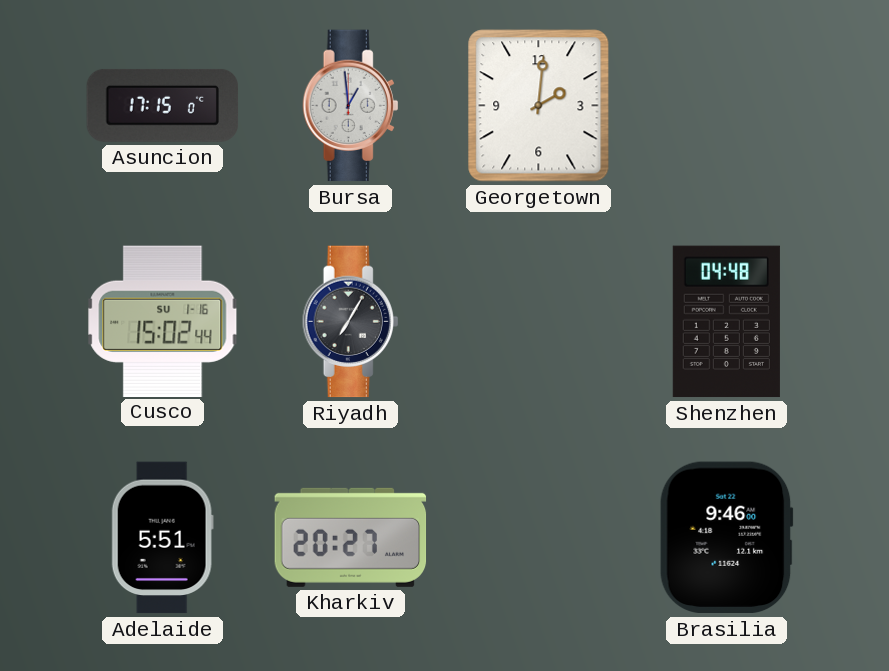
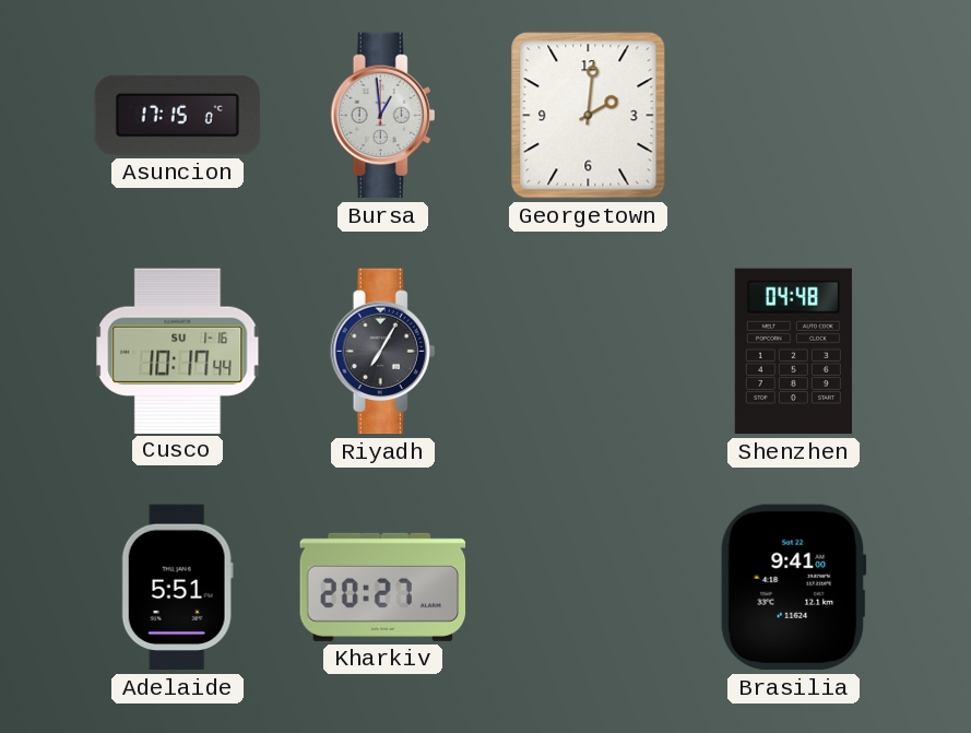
Cusco: 15:02 -> 10:17
Brasilia: 9:46 -> 9:41
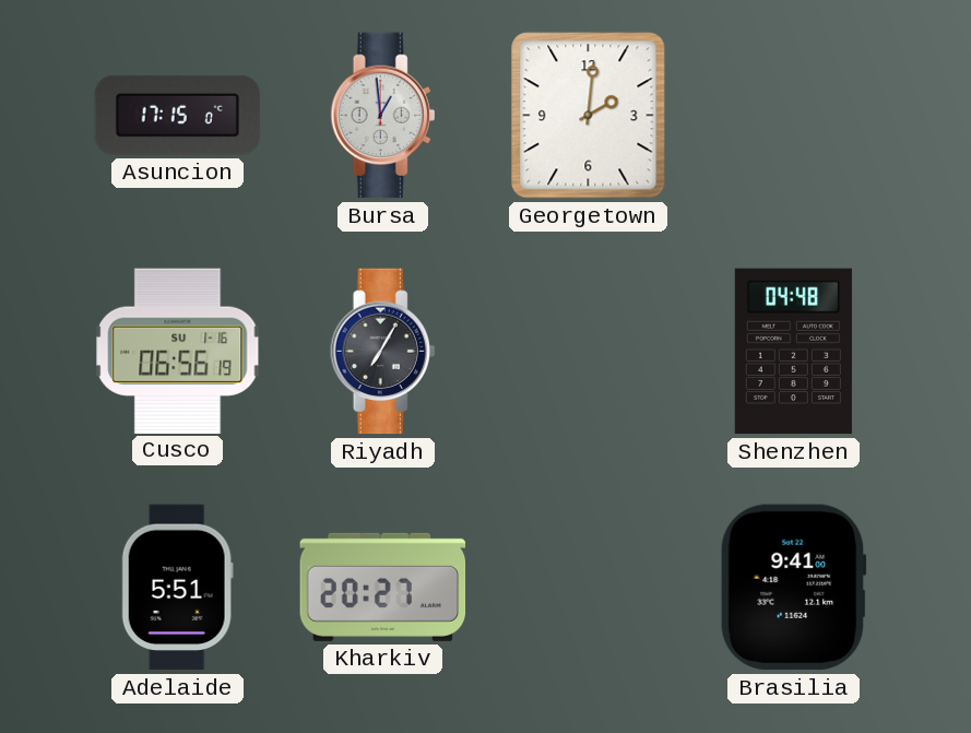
Cusco: 10:17 -> 06:56
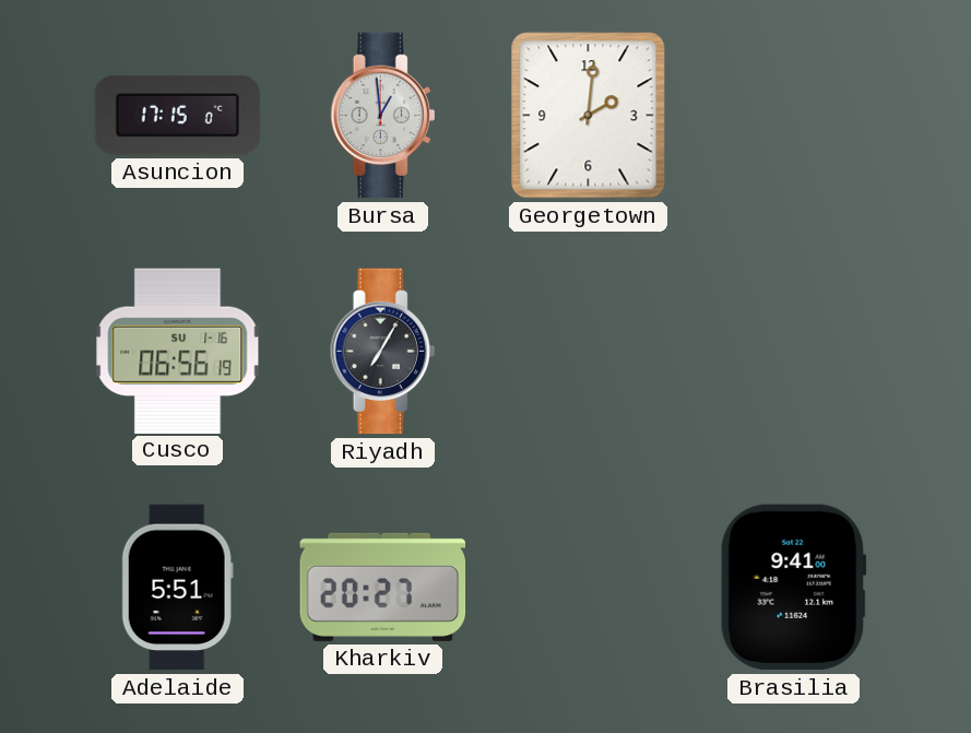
Shenzhen: 04:48 -> none
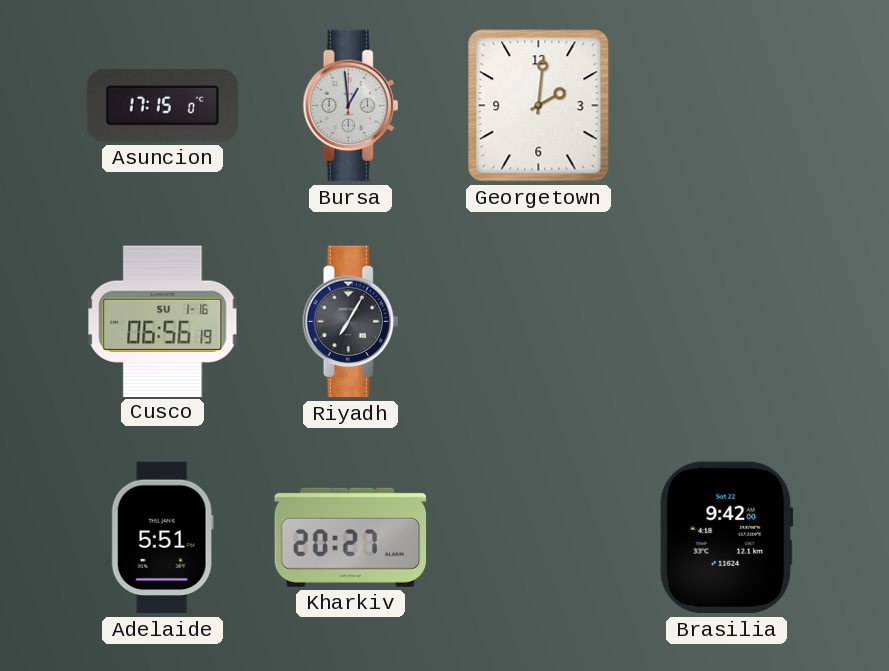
Brasilia: 9:41 -> 9:42
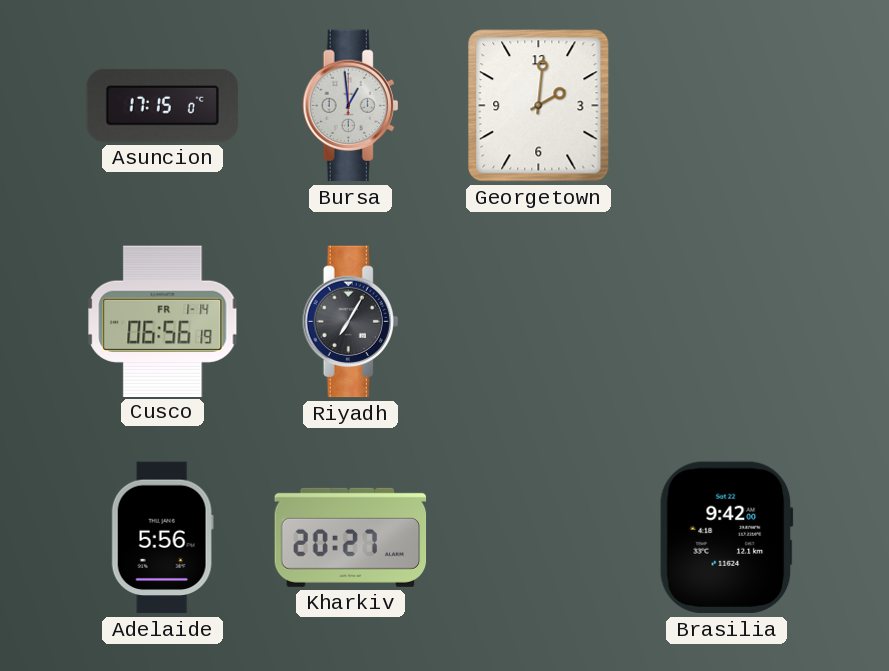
Cusco date: SU 1-16 -> FR 1-14
Adelaide: 5:51 -> 5:56
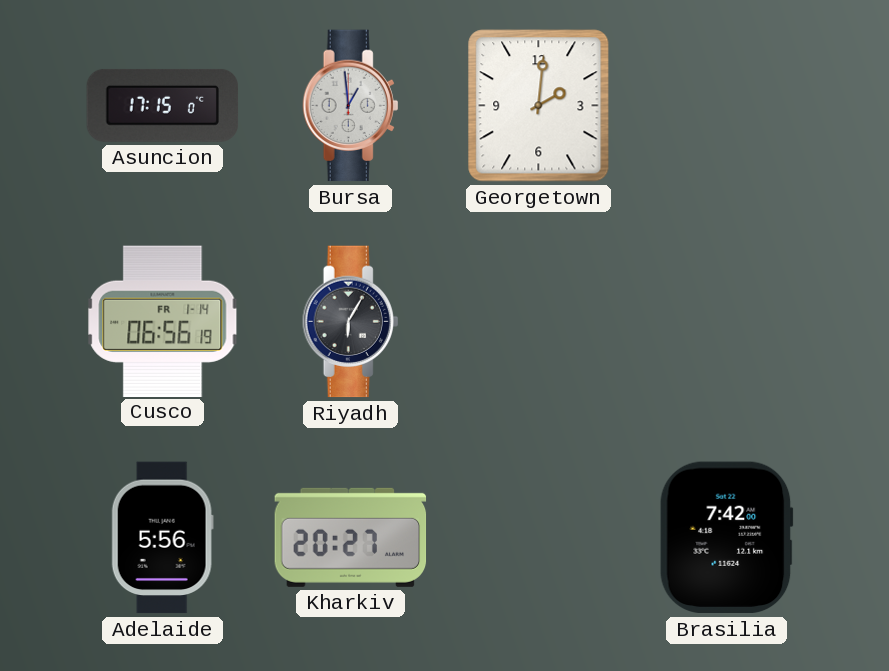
Riyadh: 7:05 -> 6:05
Brasilia: 9:42 -> 7:42
